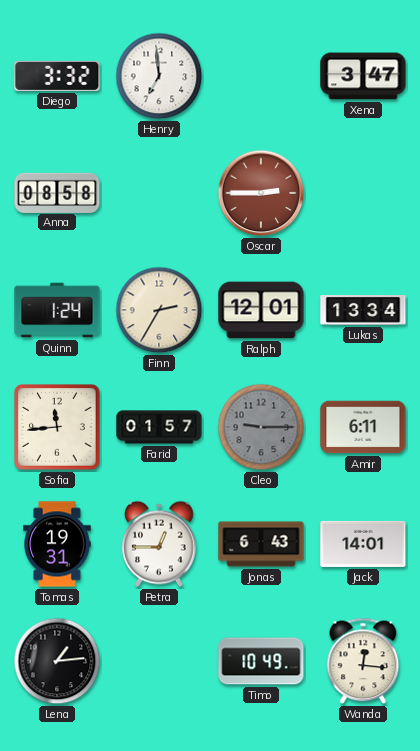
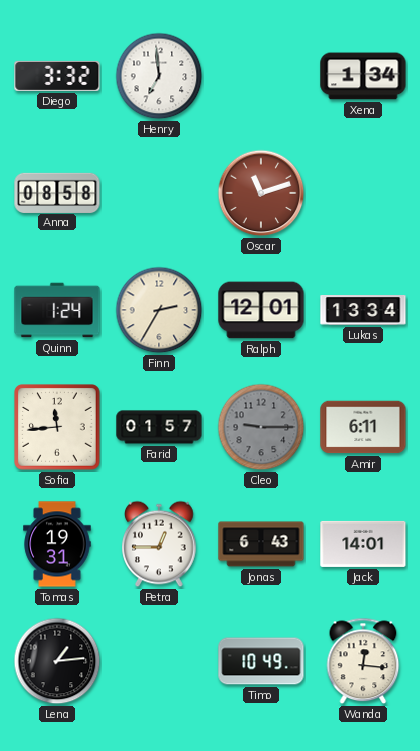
Xena: 3:47 -> 1:34
Oscar: 2:45 -> 11:12
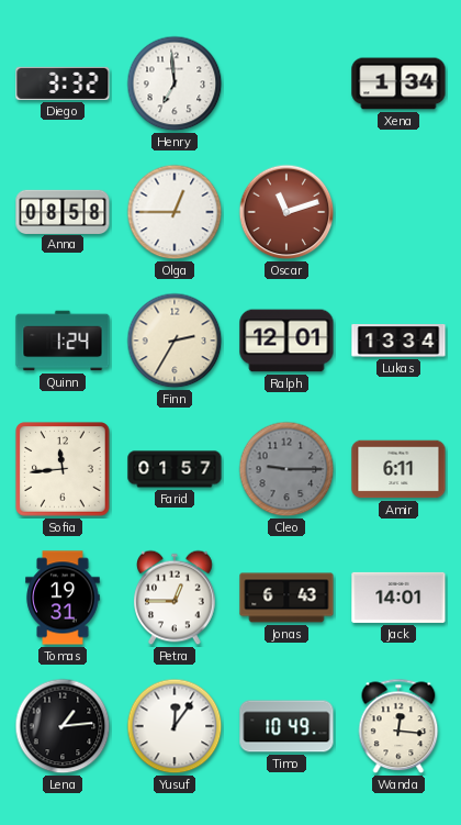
Olga: none -> 12:45
Yusuf: none -> 12:06
